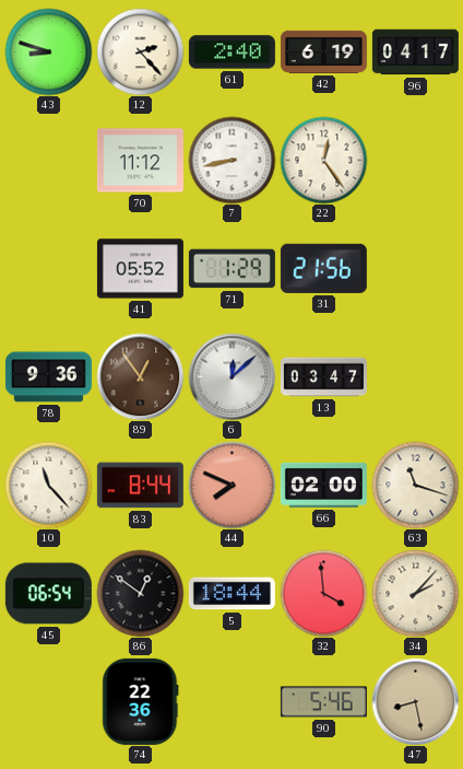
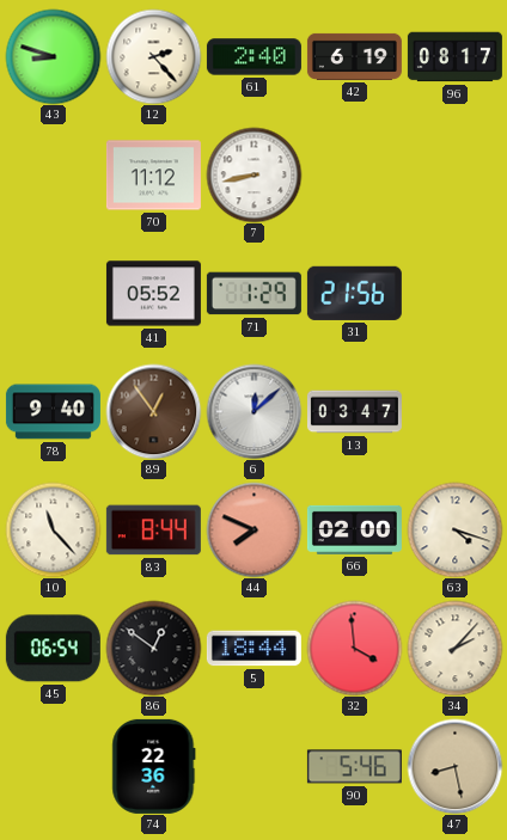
96: 04:17 -> 08:17
22: 12:24 -> none
78: 9:36 -> 9:40
63: 11:18 -> 4:18
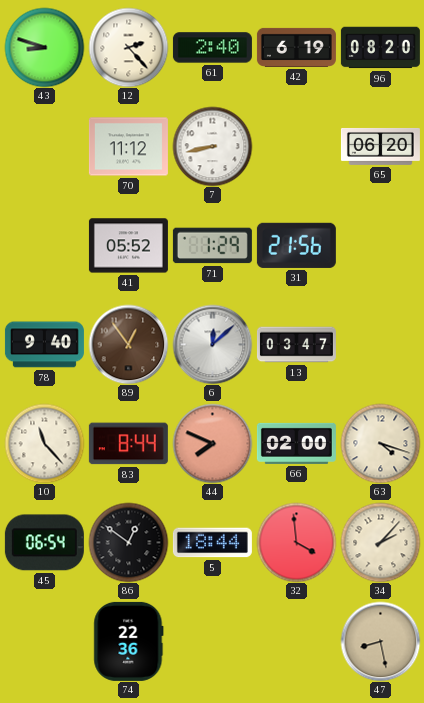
96: 08:17 -> 08:20
65: none -> 06:20
90: 5:46 -> none
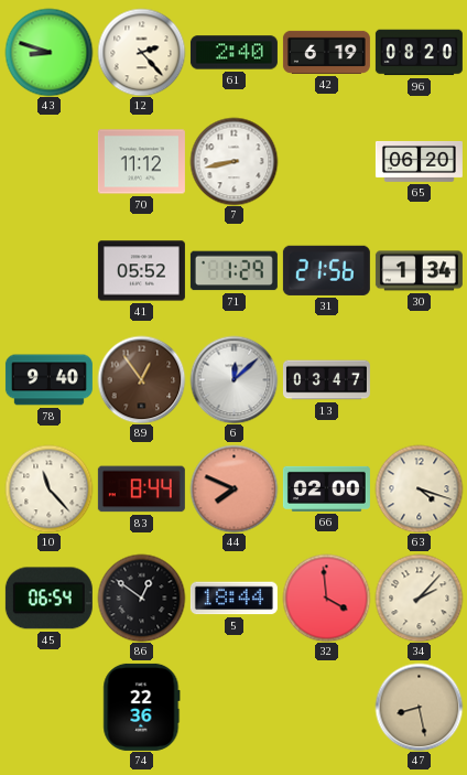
30: none -> 1:34
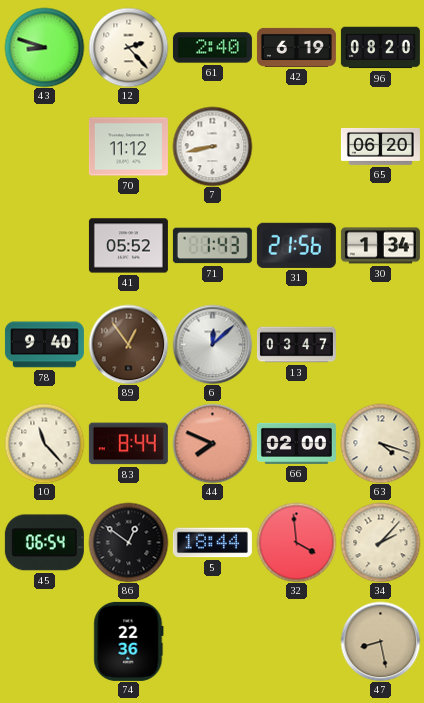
71: 1:29 -> 1:43
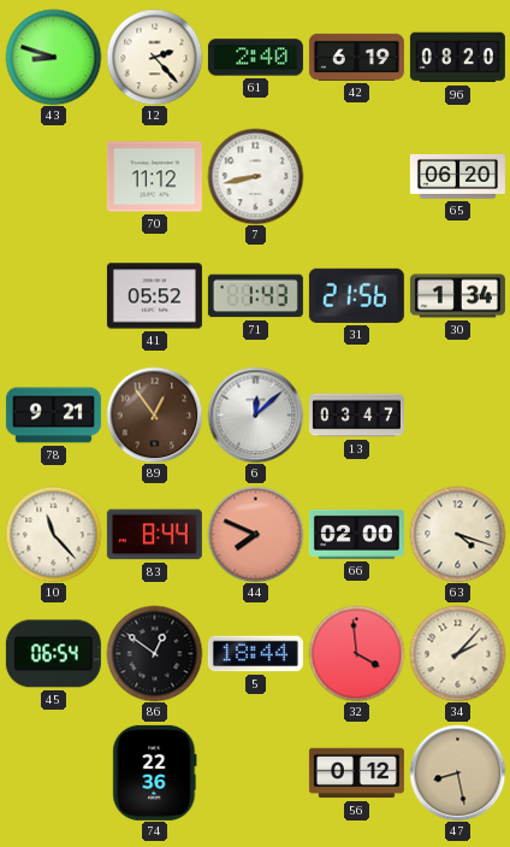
78: 9:40 -> 9:21
56: none -> 0:12
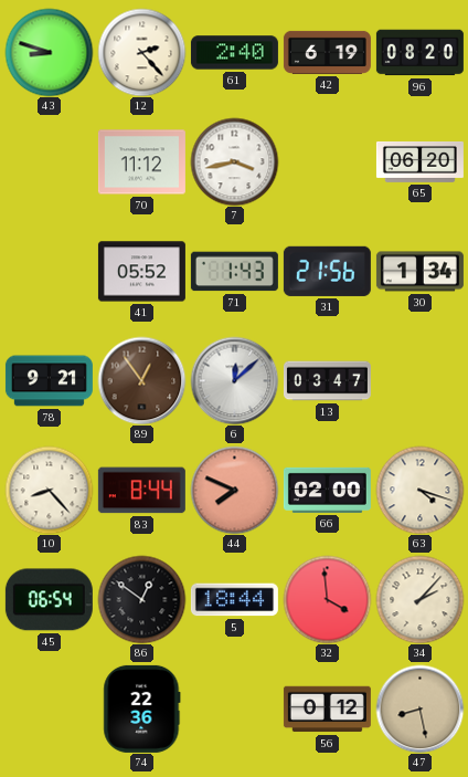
7: 8:43 -> 3:43
10: 11:23 -> 8:23
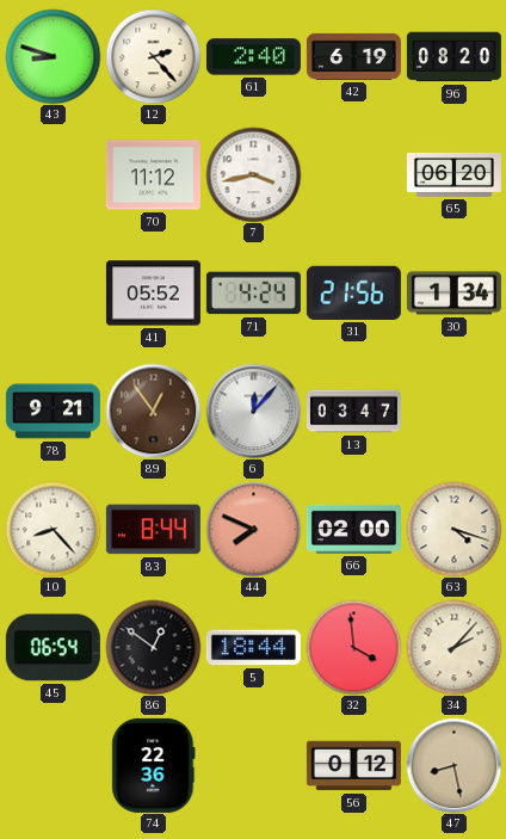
71: 1:43 -> 4:24
6: 12:08 -> 12:07
